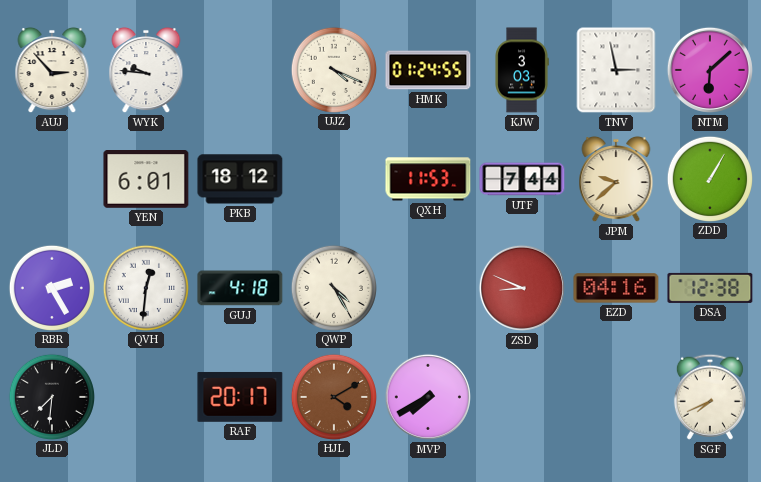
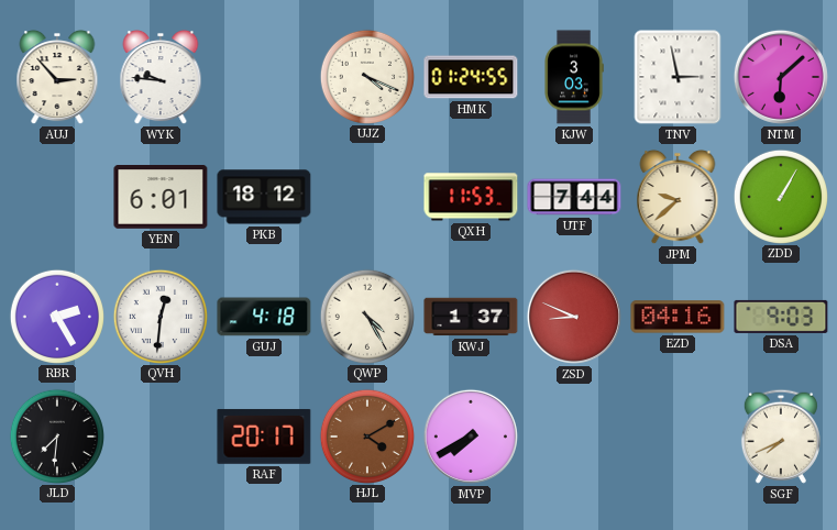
KWJ: none -> 1:37
DSA: 12:38 -> 9:03
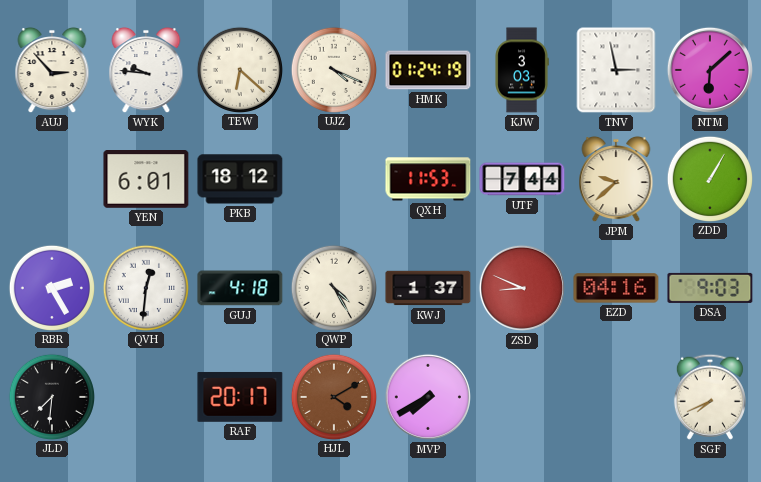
TEW: none -> 6:22
HMK: 01:24:55 -> 01:24:19
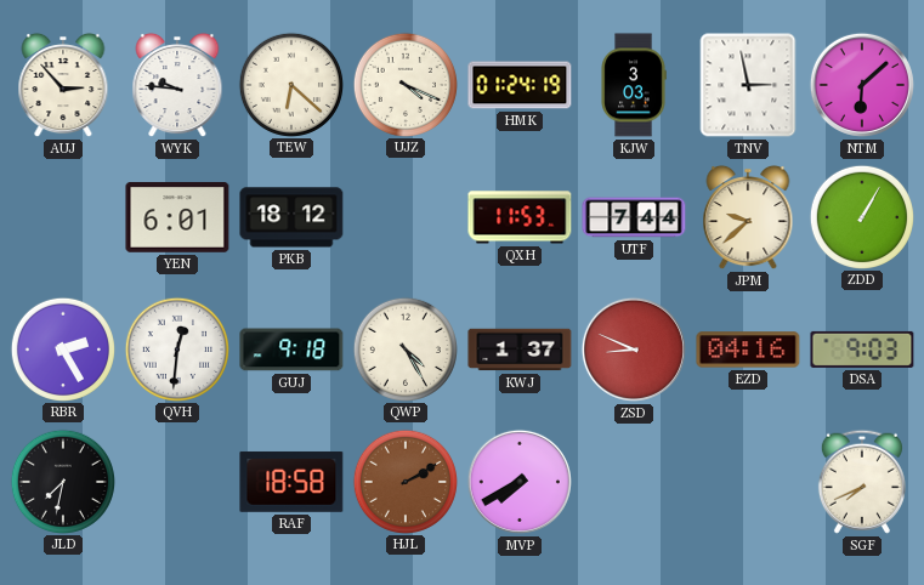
GUJ: 4:18 -> 9:18
JLD: 7:31 -> 7:32
RAF: 20:17 -> 18:58
HJL: 4:10 -> 2:10
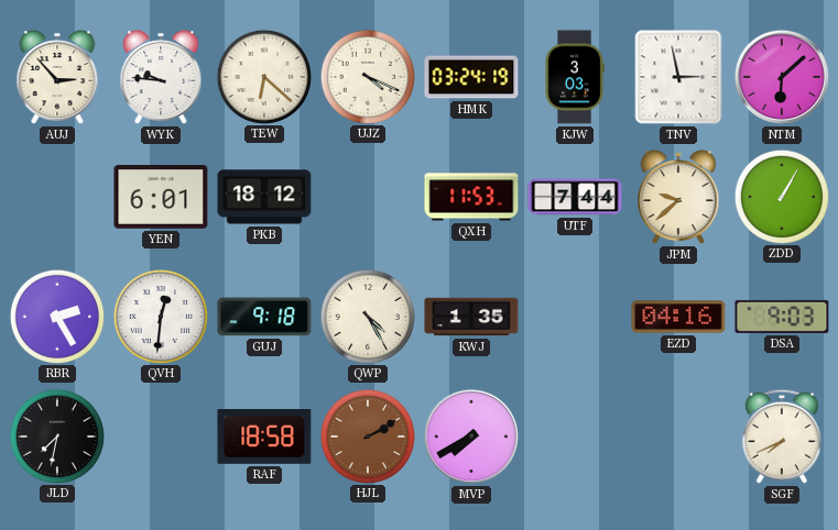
HMK: 01:24 -> 03:24
KWJ: 1:37 -> 1:35
ZSD: 8:49 -> none
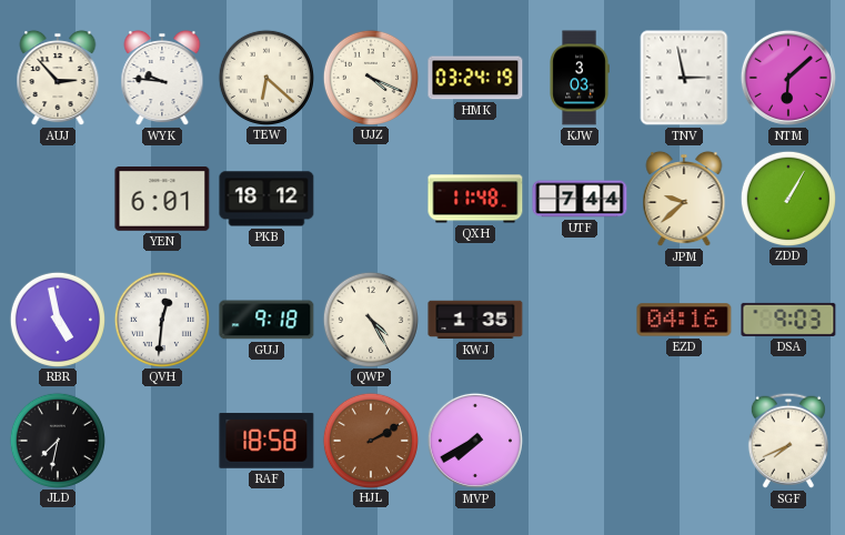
QXH: 11:53 -> 11:48
RBR: 2:25 -> 4:58
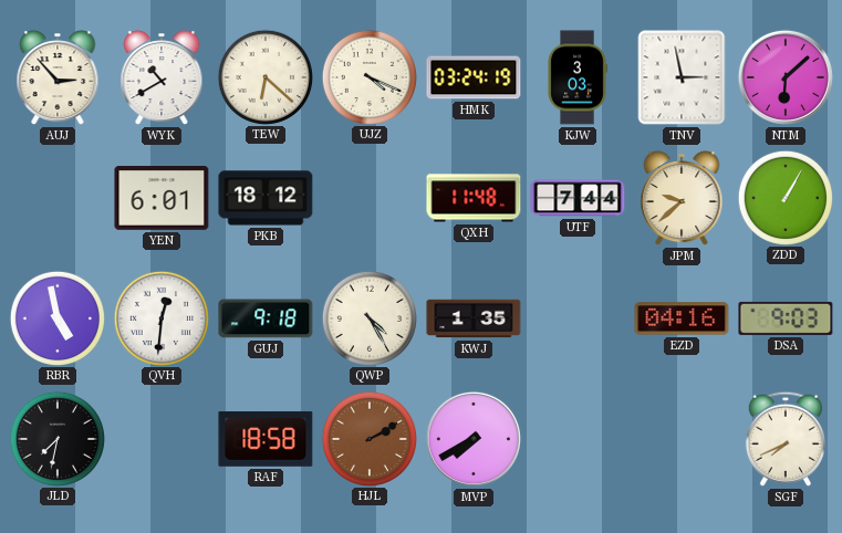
WYK: 9:46 -> 10:40
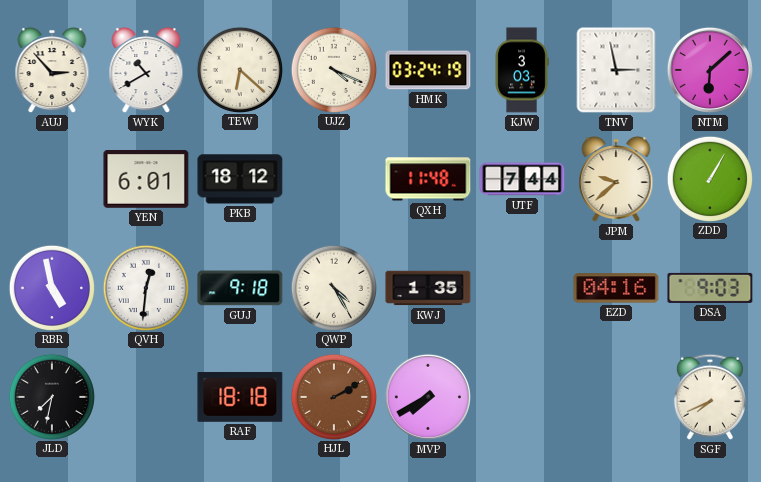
RAF: 18:58 -> 18:18
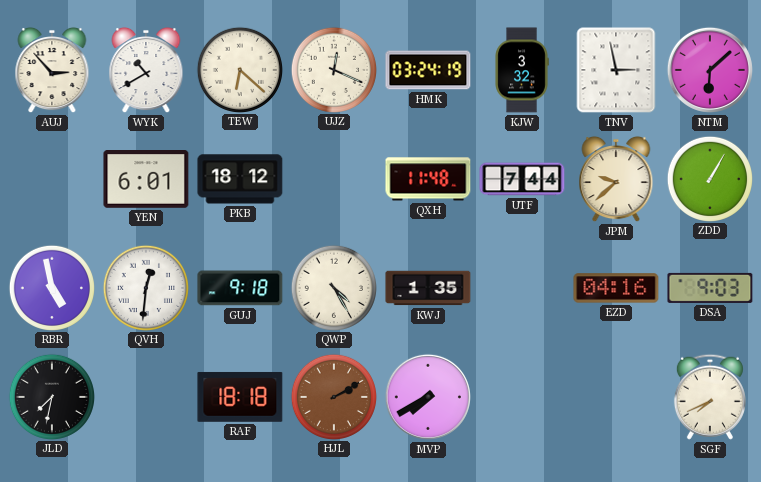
UJZ: 4:19 -> 12:19
KJW: 3:03 -> 3:32
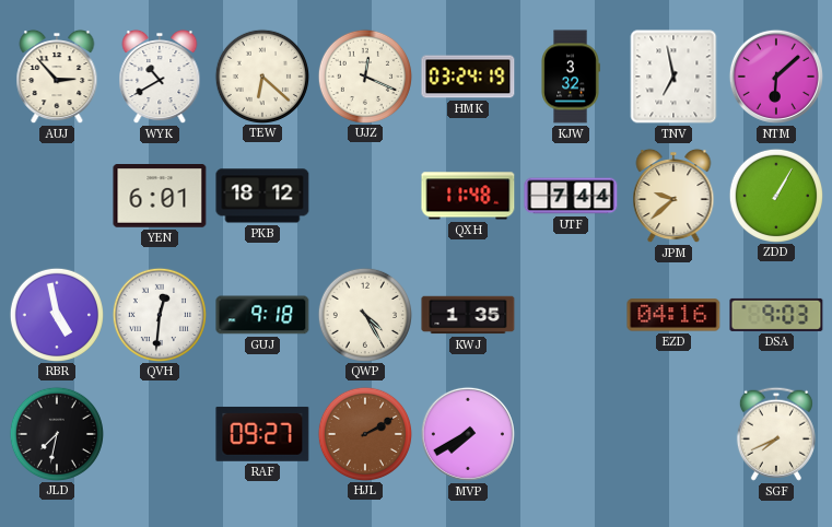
TNV: 2:58 -> 6:58
RAF: 18:18 -> 09:27
